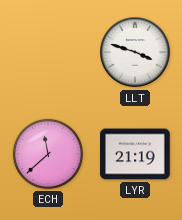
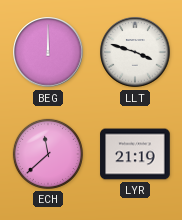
BEG: none -> 12:00
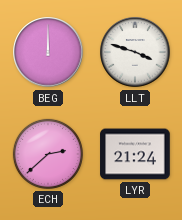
ECH: 11:38 -> 2:38
LYR: 21:19 -> 21:24
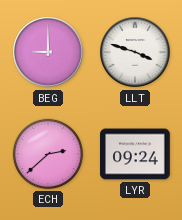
BEG: 12:00 -> 9:00
LYR: 21:24 -> 09:24
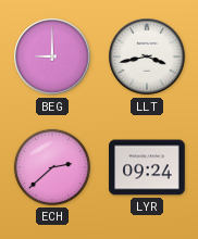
LLT: 3:48 -> 3:43
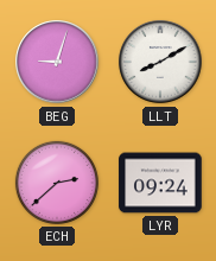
BEG: 9:00 -> 9:03
LLT: 3:43 -> 8:10
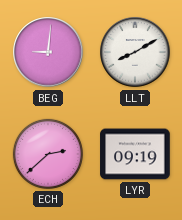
BEG: 9:03 -> 9:01
LYR: 09:24 -> 09:19
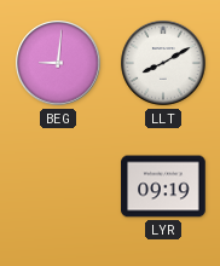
ECH: 2:38 -> none
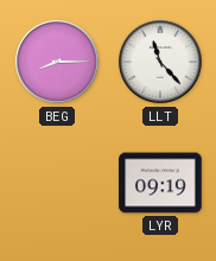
BEG: 9:01 -> 8:15
LLT: 8:10 -> 11:23
